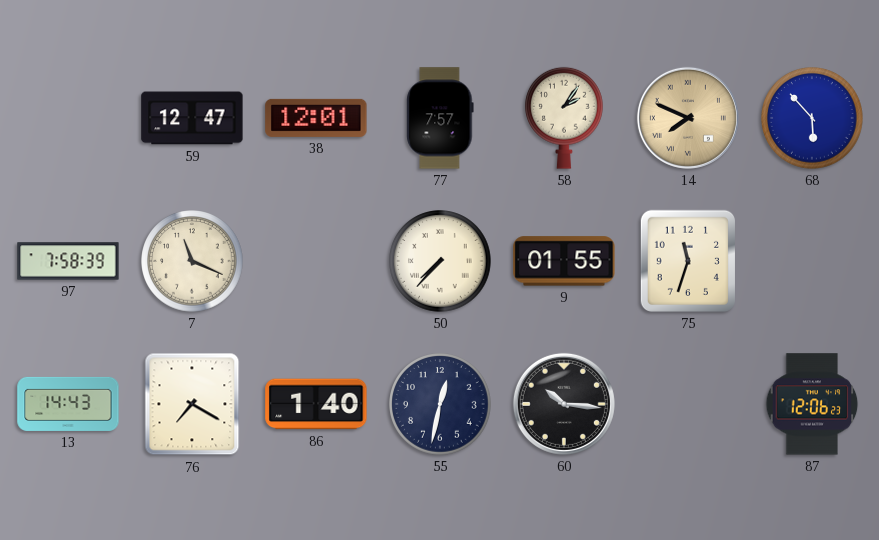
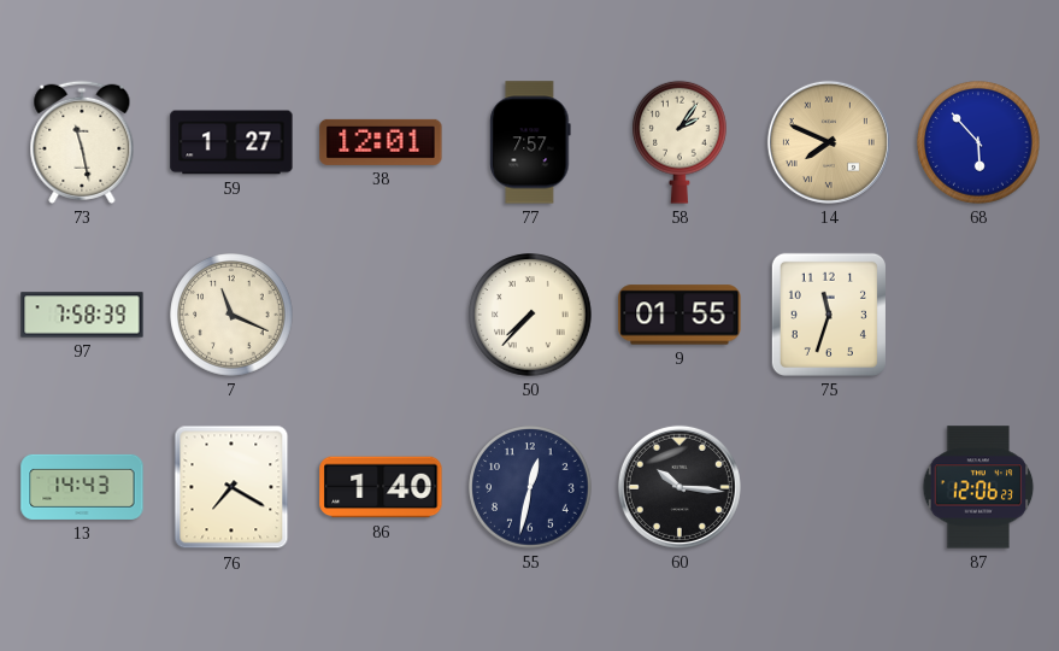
73: none -> 11:28
59: 12:47 -> 1:27
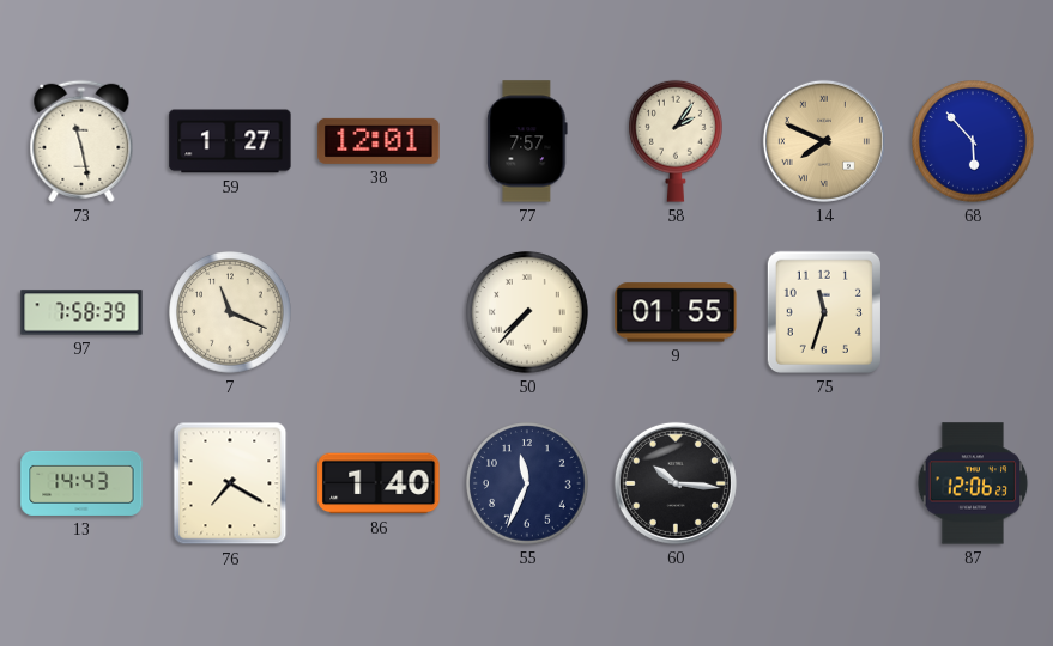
55: 12:32 -> 11:34
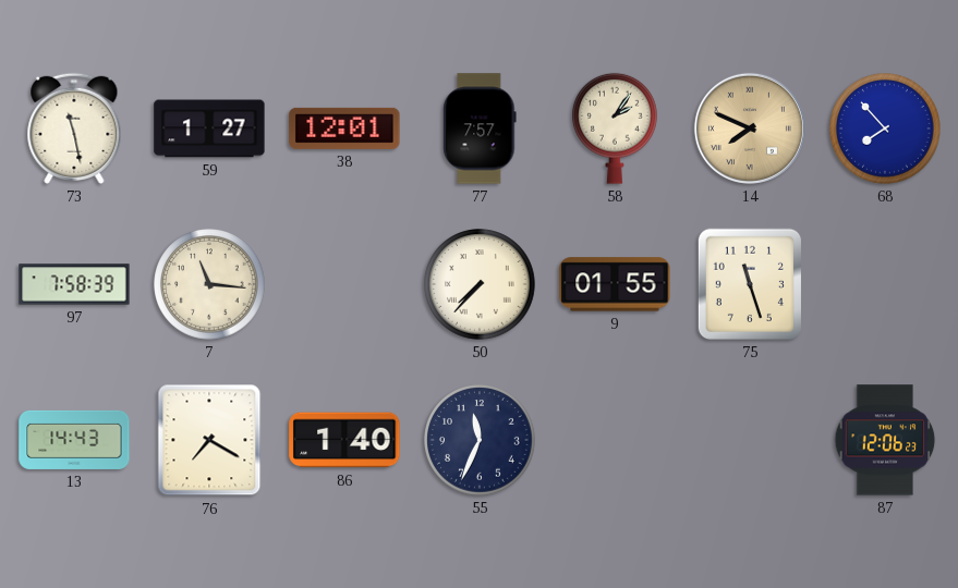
68: 5:53 -> 7:53
7: 11:19 -> 11:16
75: 11:33 -> 11:27
60: 10:16 -> none
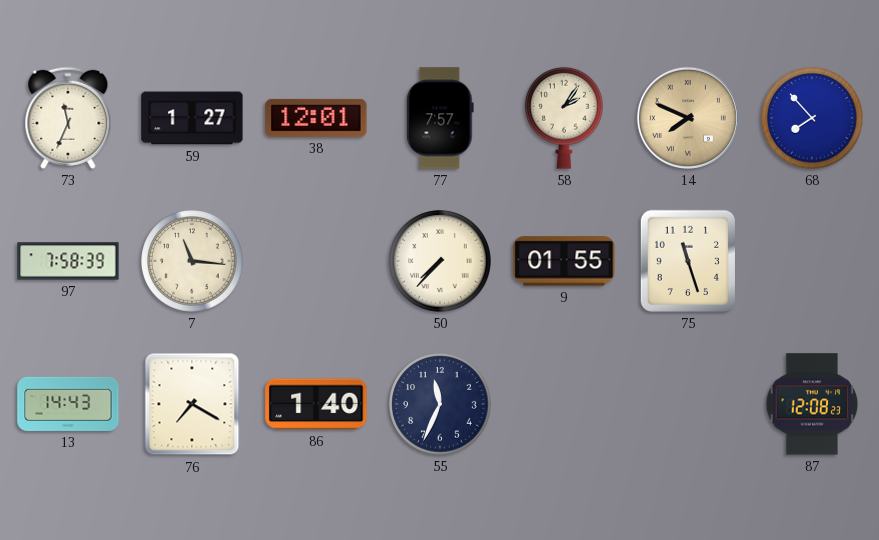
73: 11:28 -> 11:34
87: 12:06 -> 12:08
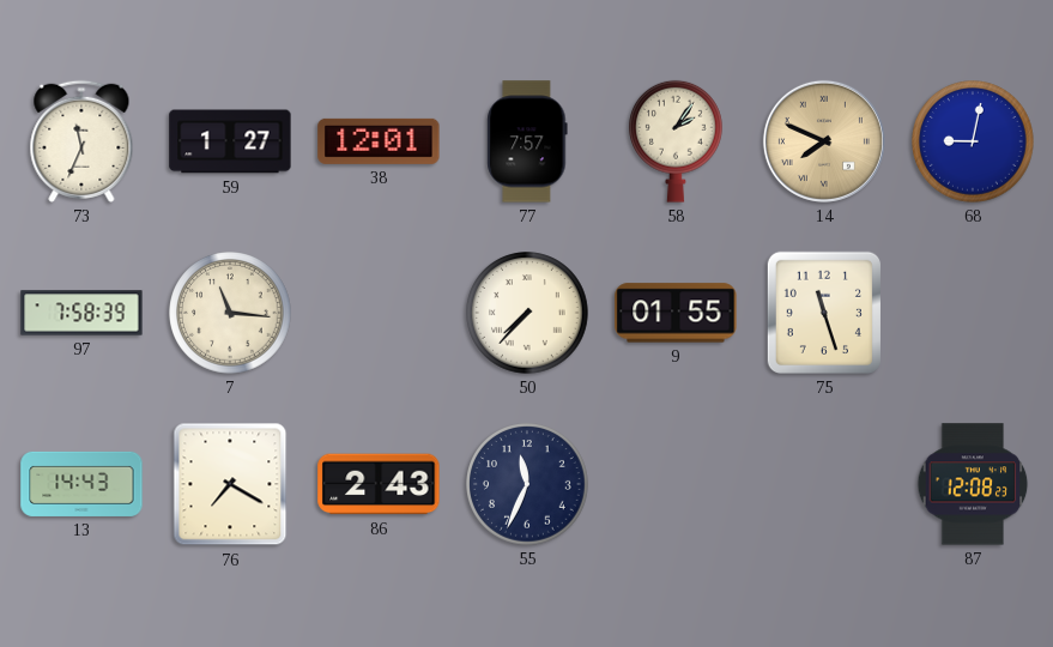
68: 7:53 -> 9:02
86: 1:40 -> 2:43
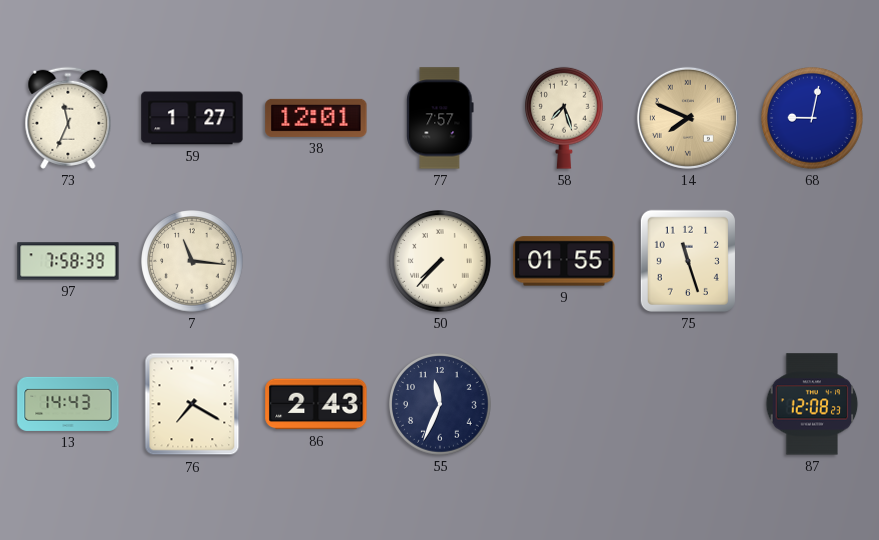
58: 2:06 -> 7:27
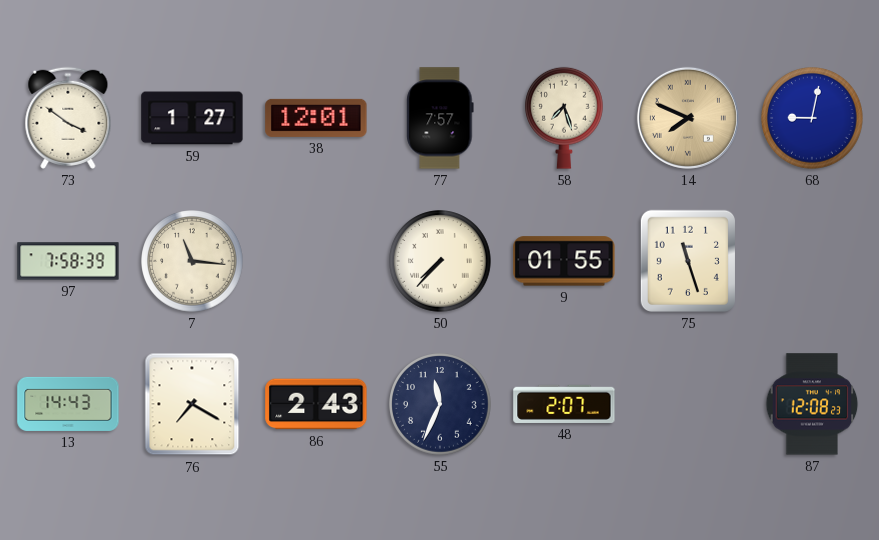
73: 11:34 -> 3:51
48: none -> 2:07
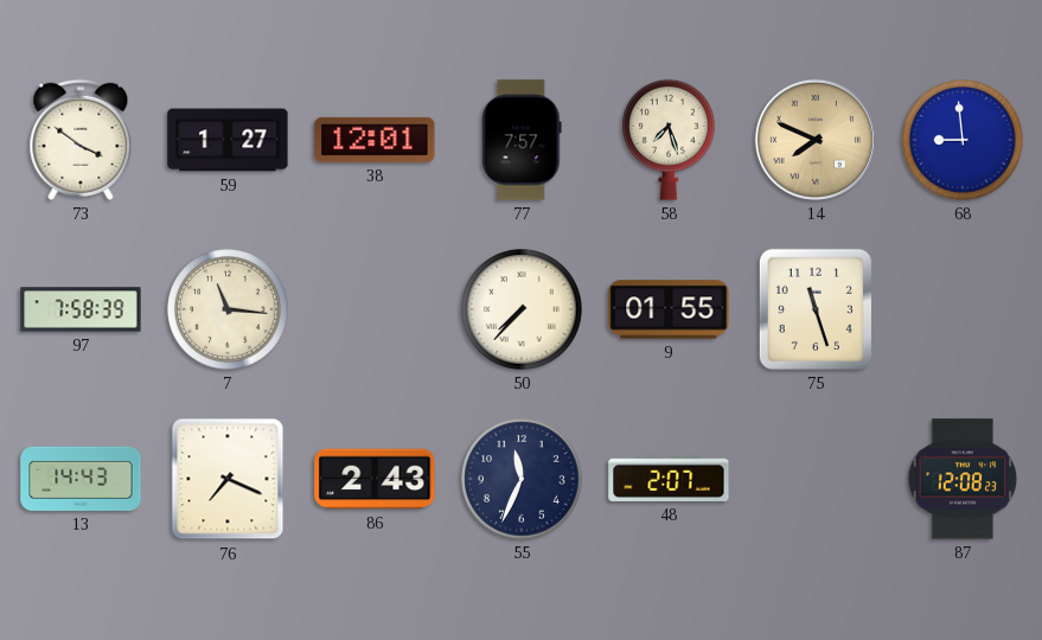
68: 9:02 -> 8:59
76: 7:20 -> 7:19
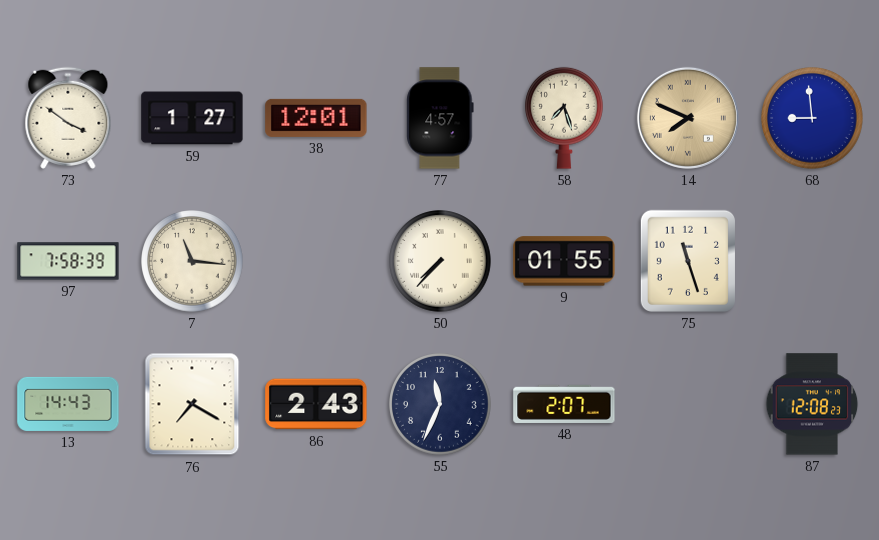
77: 7:57 -> 4:57
76: 7:19 -> 7:20
